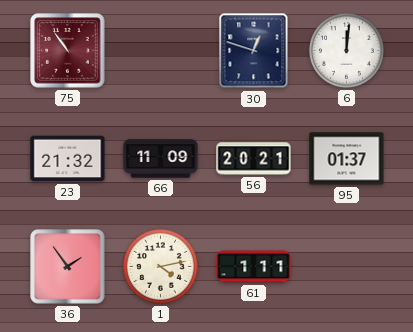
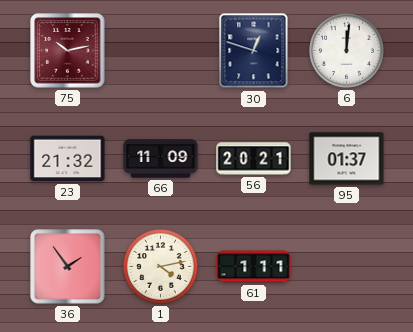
75: 10:54 -> 10:13
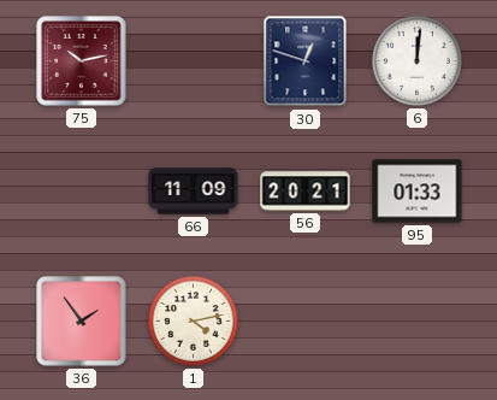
23: 21:32 -> none
95: 01:37 -> 01:33
61: 1:11 -> none
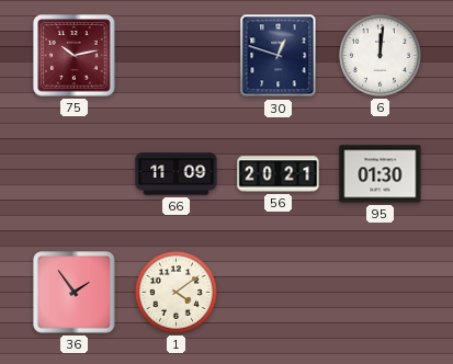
95: 01:33 -> 01:30
1: 4:13 -> 4:09
